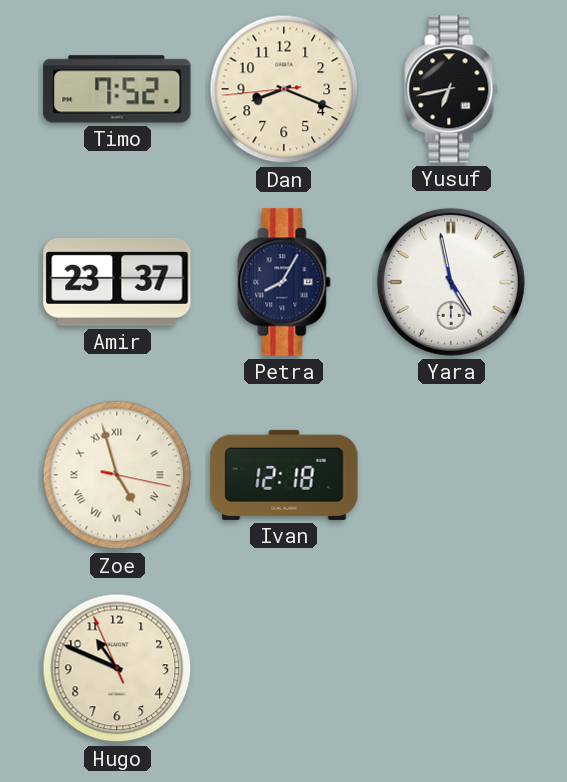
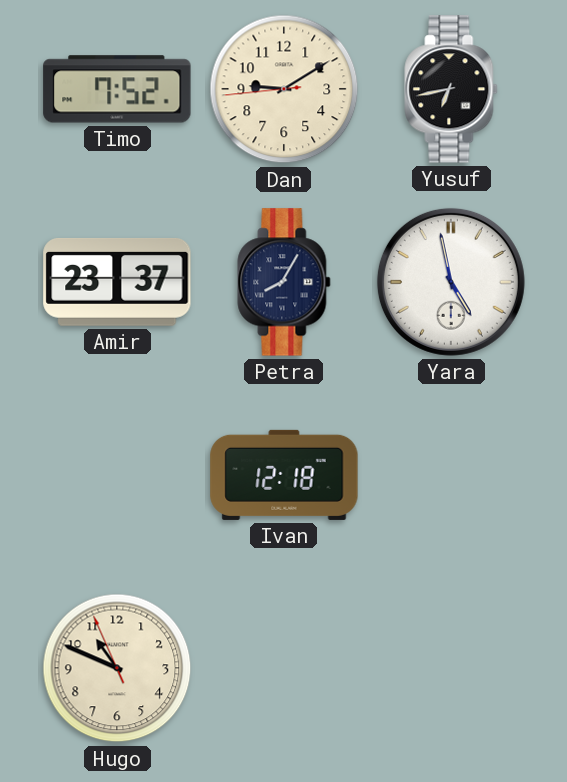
Dan: 8:18 -> 9:09
Zoe: 4:57 -> none
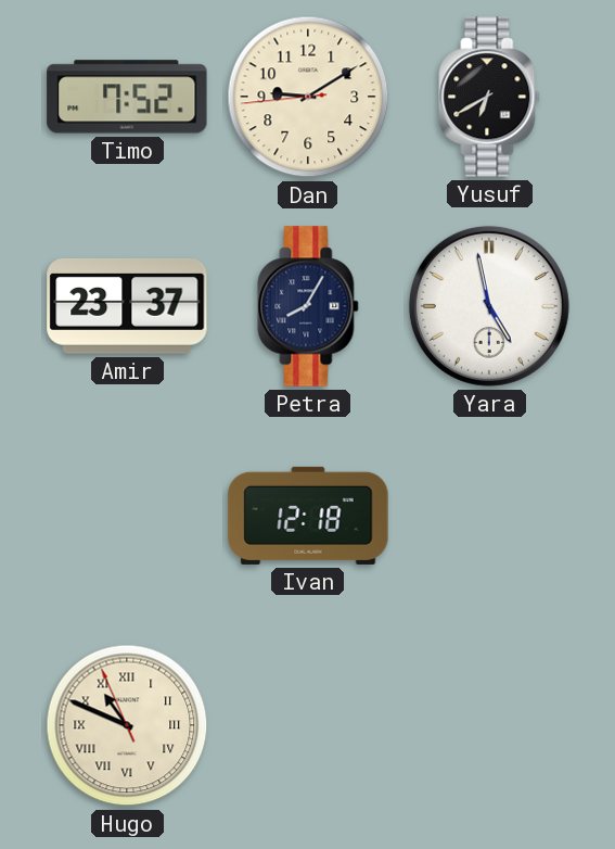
Yusuf: 6:43 -> 6:40
Hugo numerals: Arabic -> Roman
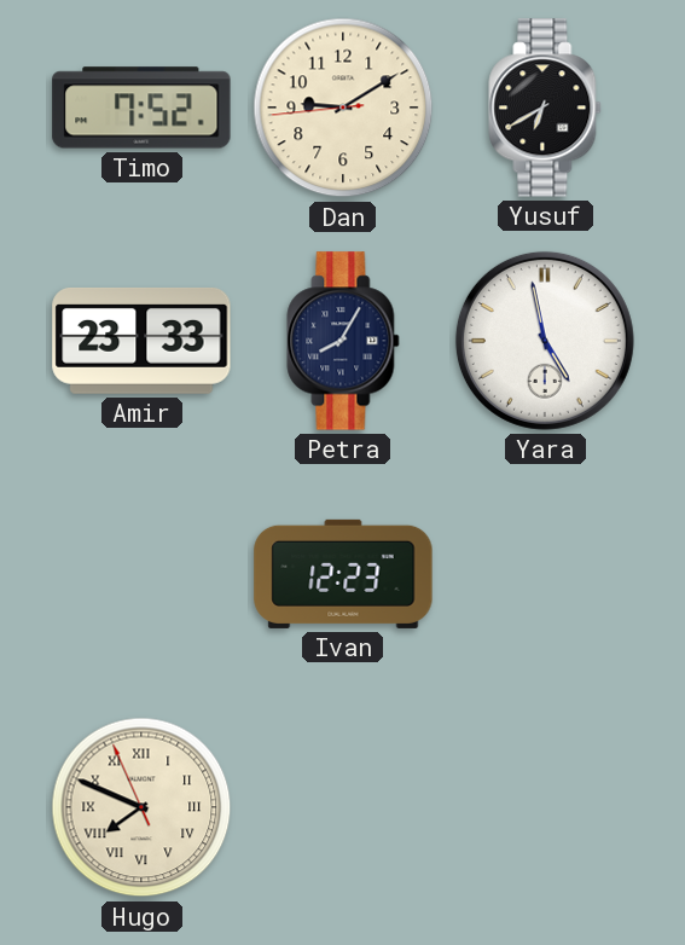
Amir: 23:37 -> 23:33
Ivan: 12:18 -> 12:23
Hugo: 10:48 -> 7:48
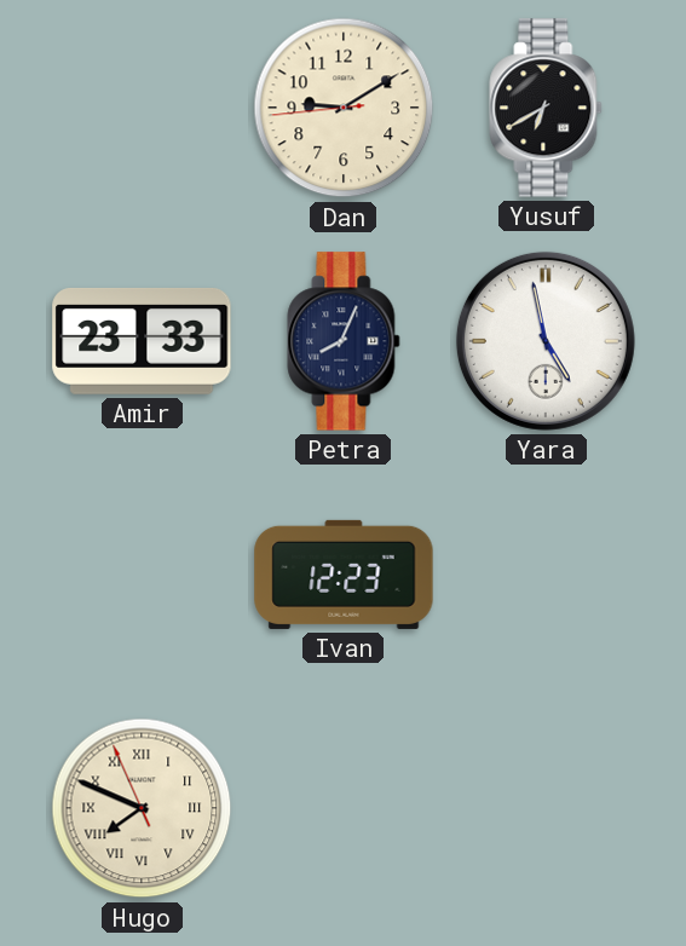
Timo: 7:52 -> none
Petra: 8:05 -> 8:04
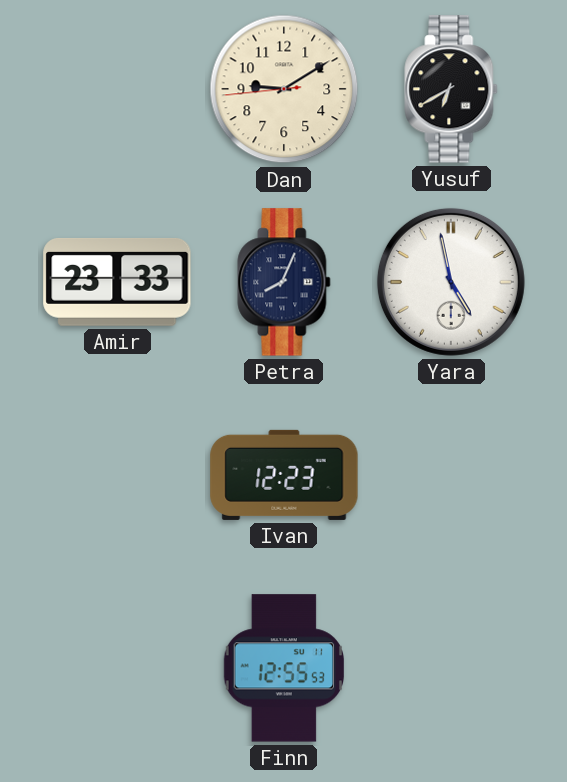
Hugo: 7:48 -> none
Finn: none -> 12:55
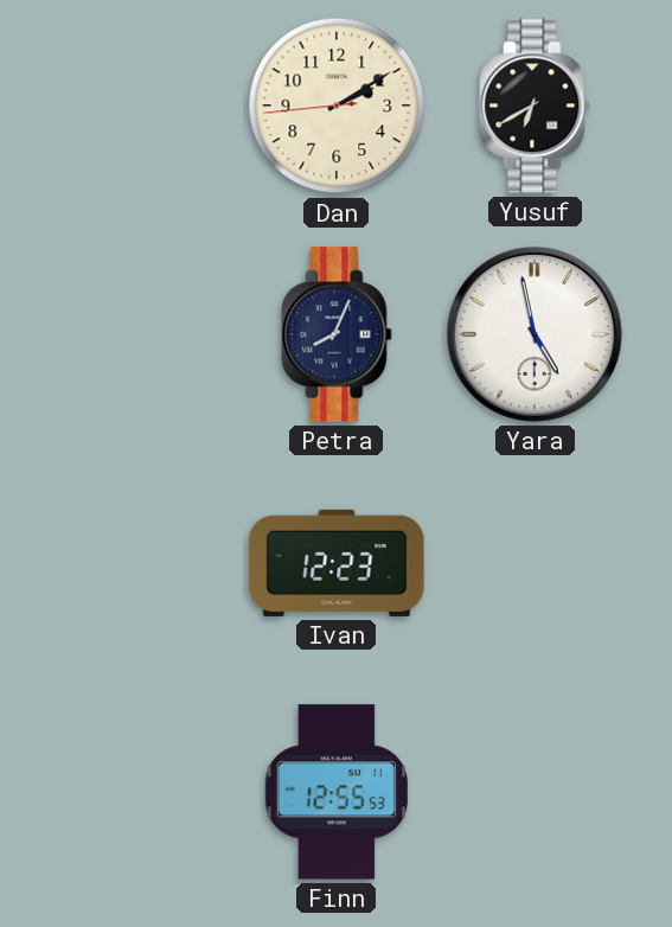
Dan: 9:09 -> 2:09
Amir: 23:33 -> none
